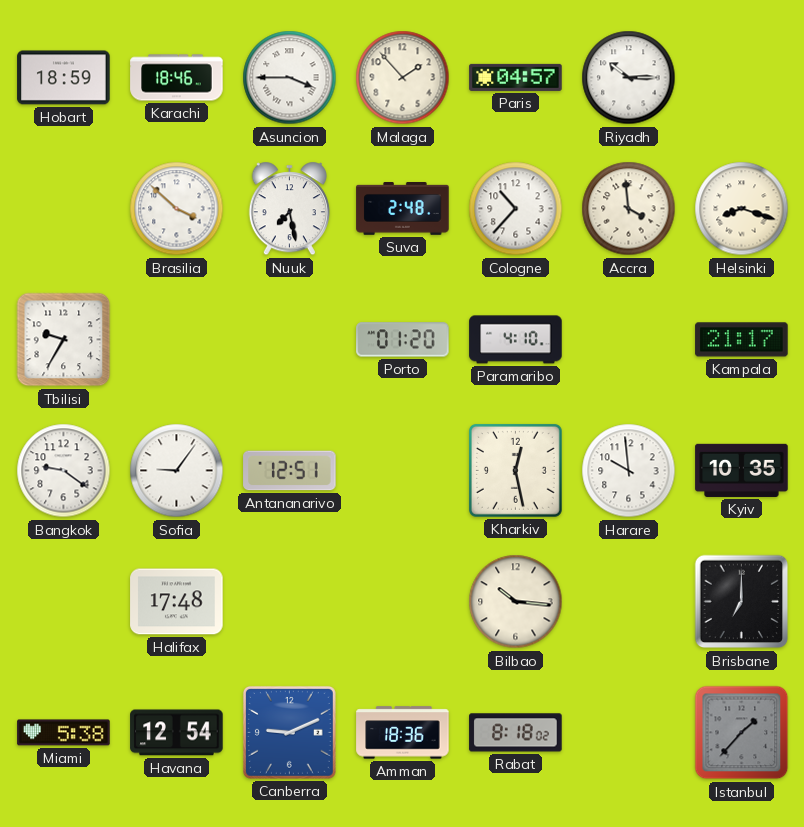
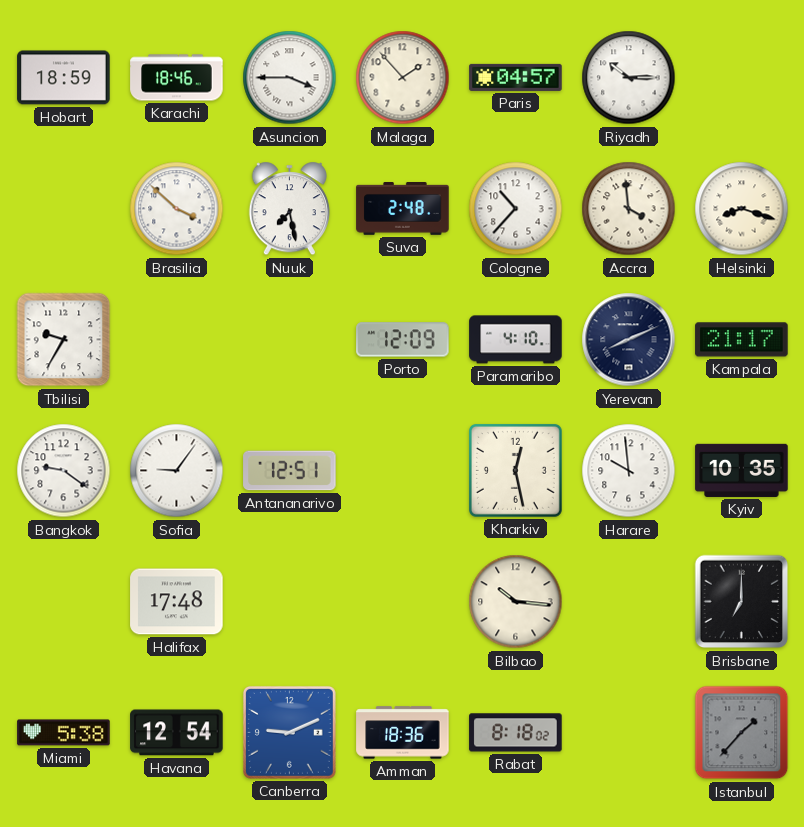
Porto: 01:20 -> 12:09
Yerevan: none -> 8:11
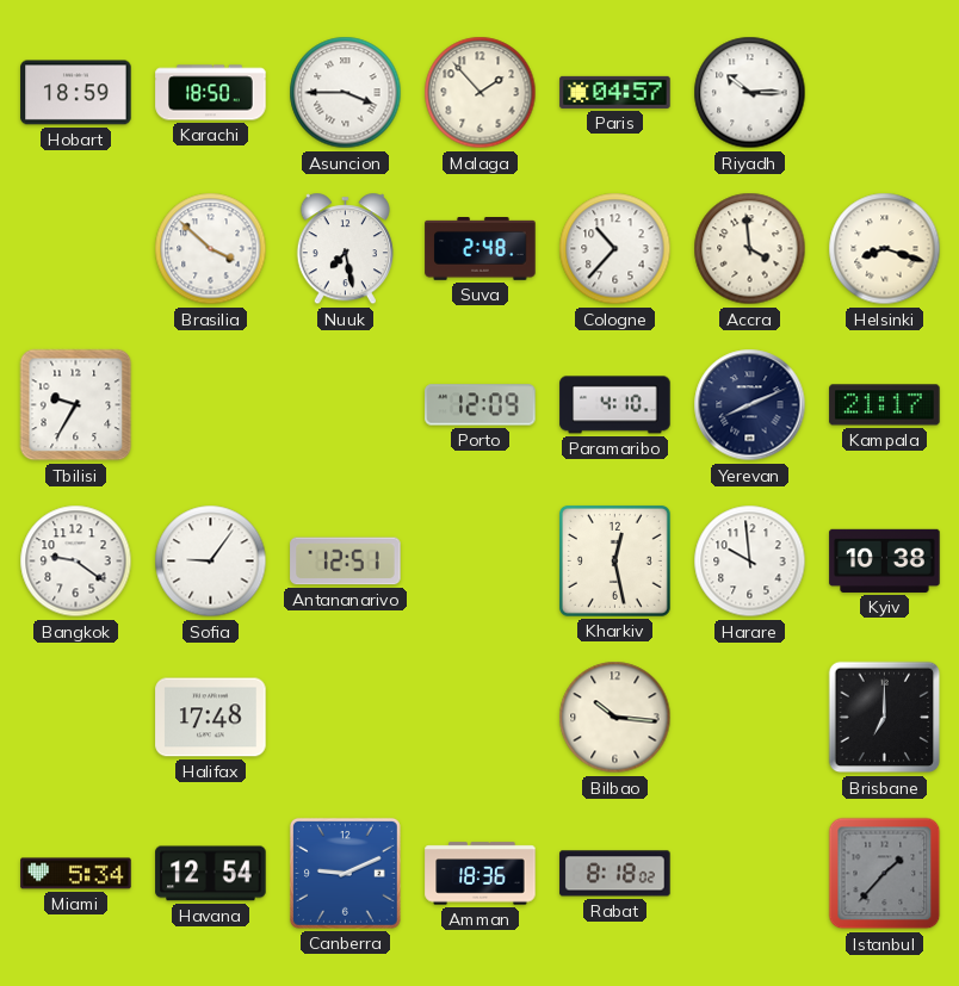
Karachi: 18:46 -> 18:50
Kyiv: 10:35 -> 10:38
Miami: 5:38 -> 5:34
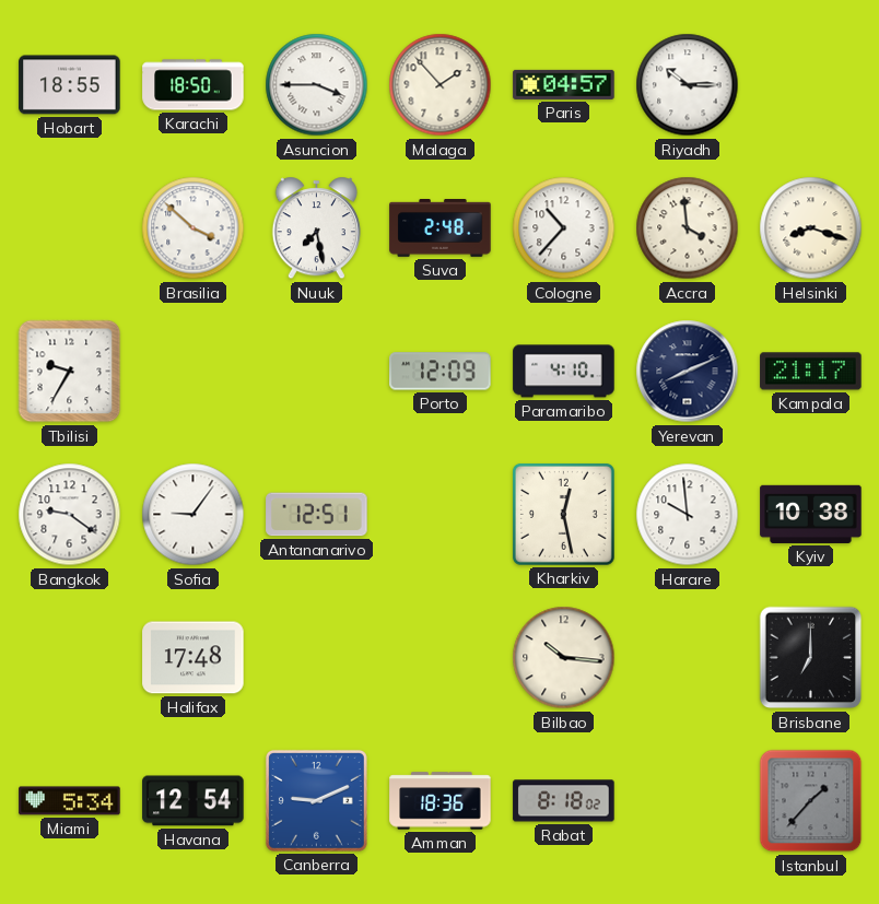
Hobart: 18:59 -> 18:55
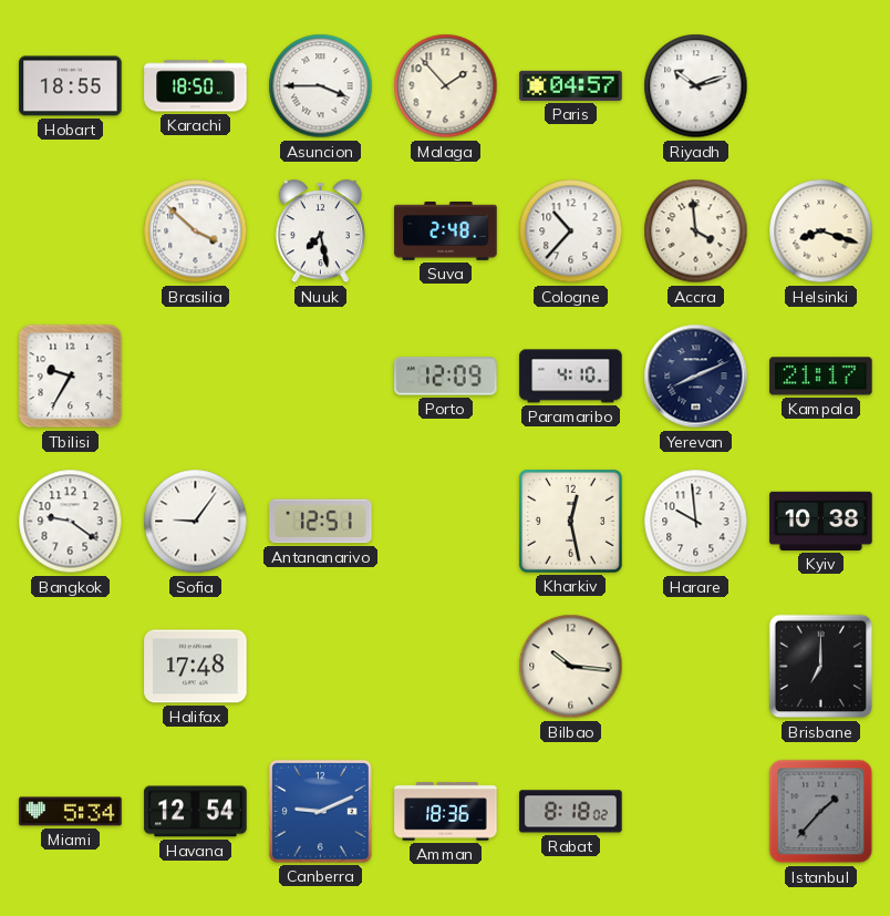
Riyadh: 10:15 -> 10:12
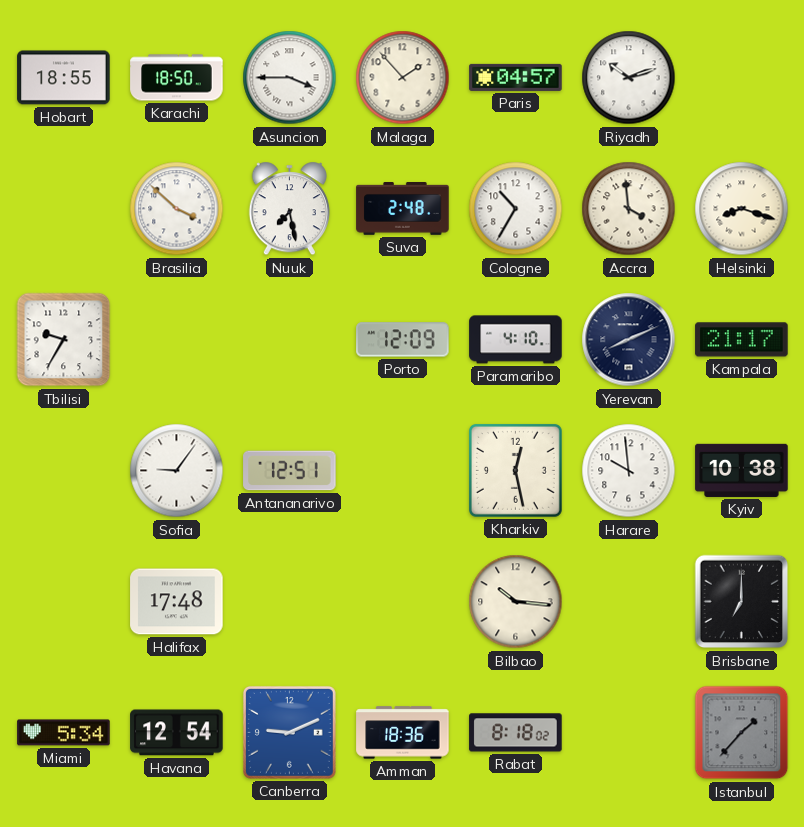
Cologne: 10:37 -> 10:35
Bangkok: 9:21 -> none
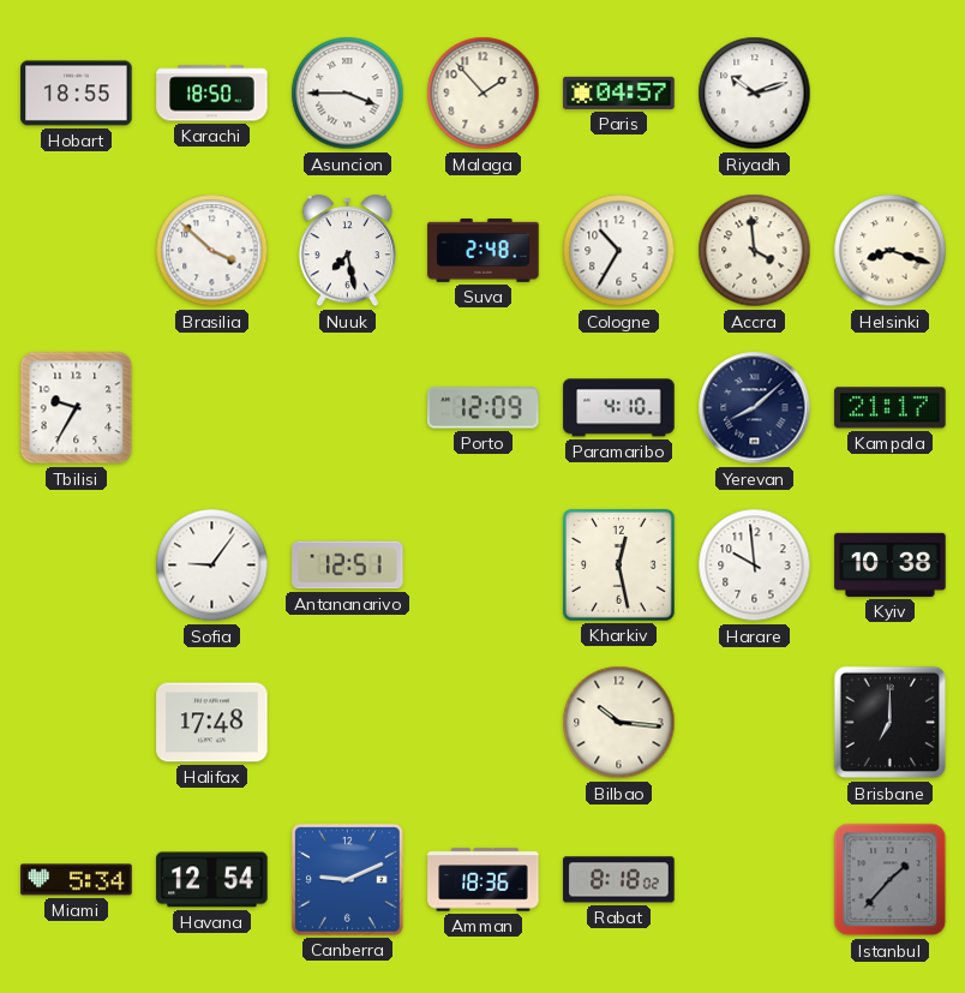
Yerevan: 8:11 -> 8:08
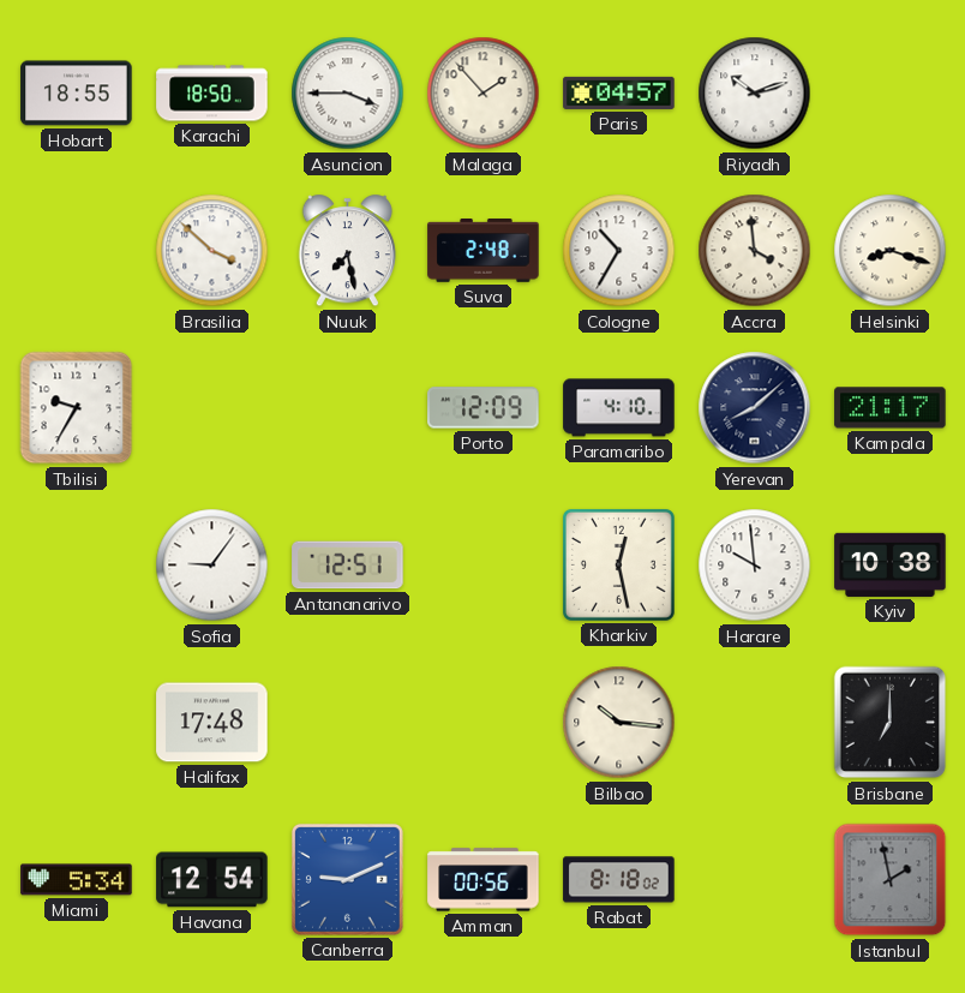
Amman: 18:36 -> 00:56
Istanbul: 1:37 -> 1:58
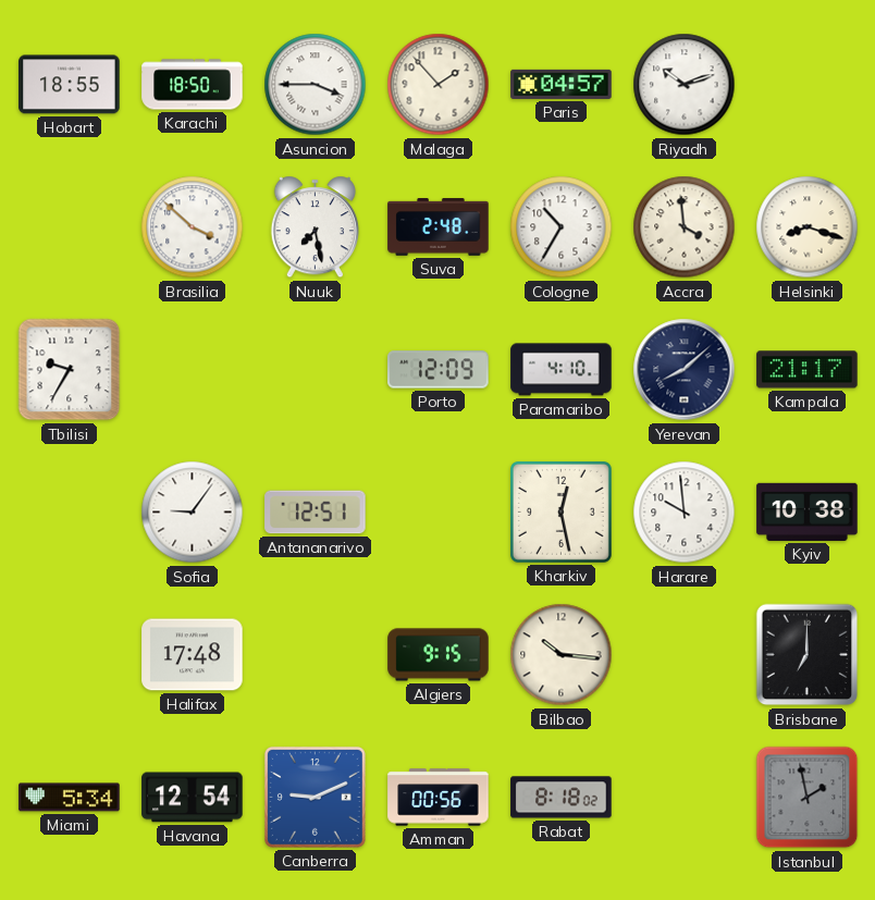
Algiers: none -> 9:15
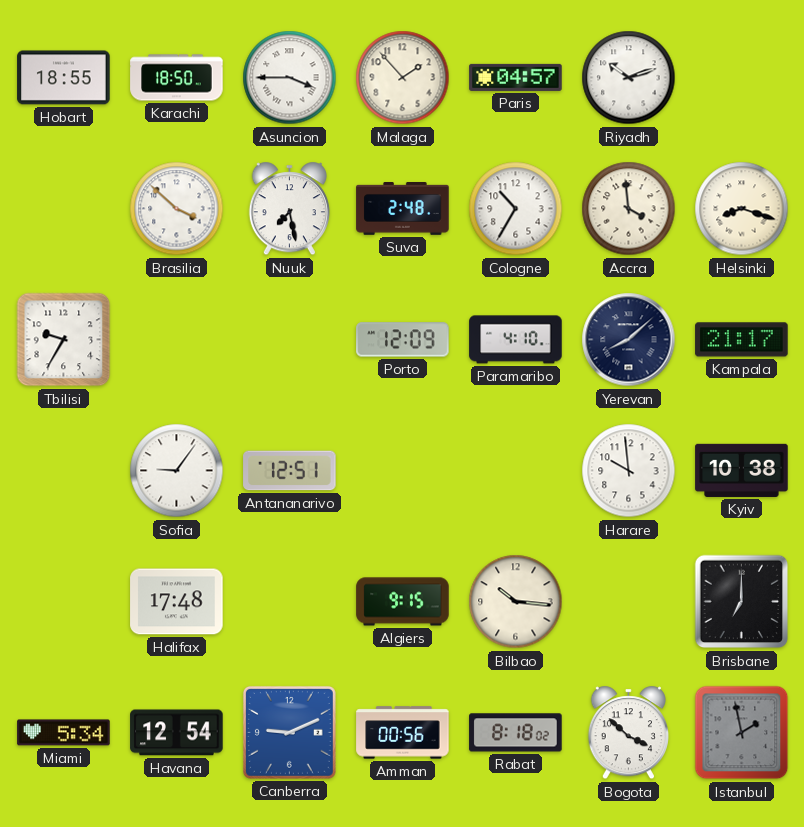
Kharkiv: 12:28 -> none
Bogota: none -> 3:52
